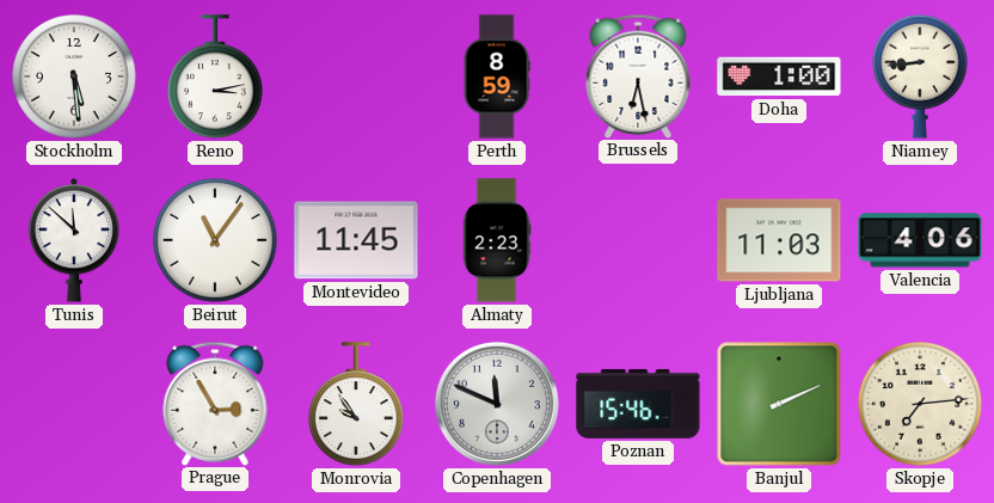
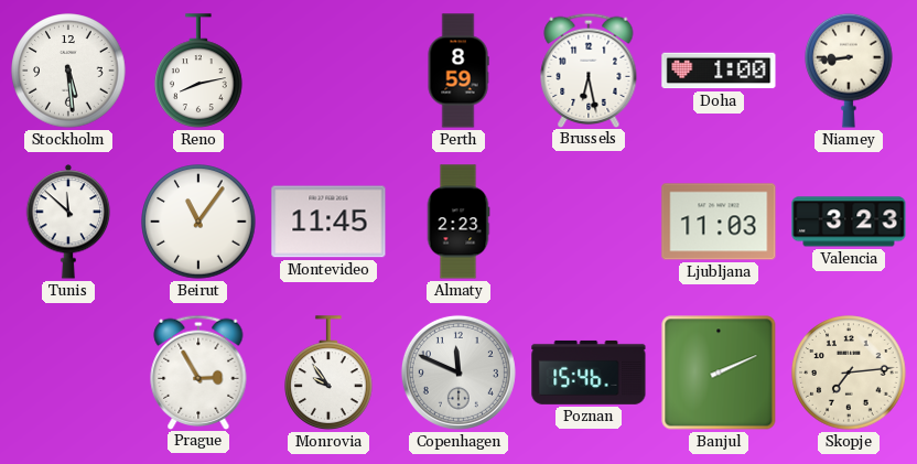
Reno: 3:13 -> 8:13
Valencia: 4:06 -> 3:23
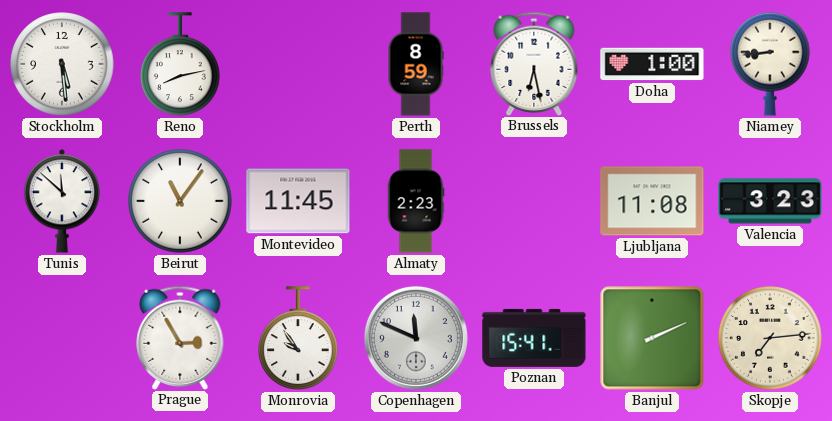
Ljubljana: 11:03 -> 11:08
Poznan: 15:46 -> 15:41
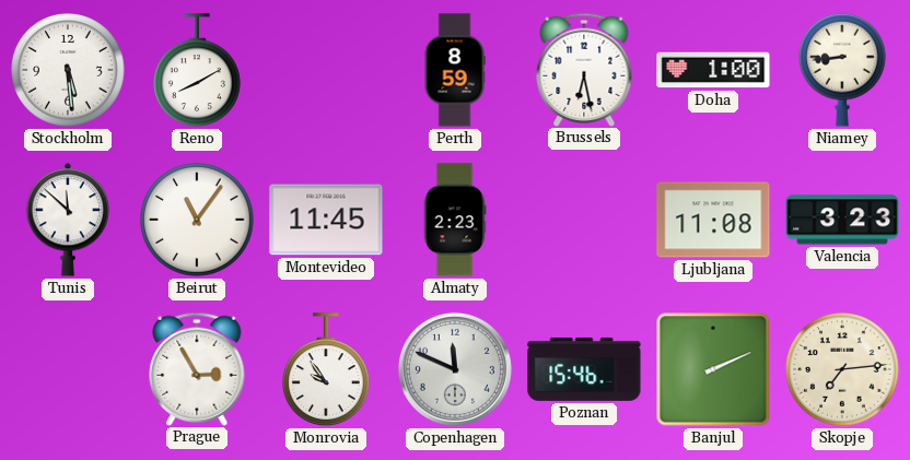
Reno: 8:13 -> 8:10
Poznan: 15:41 -> 15:46
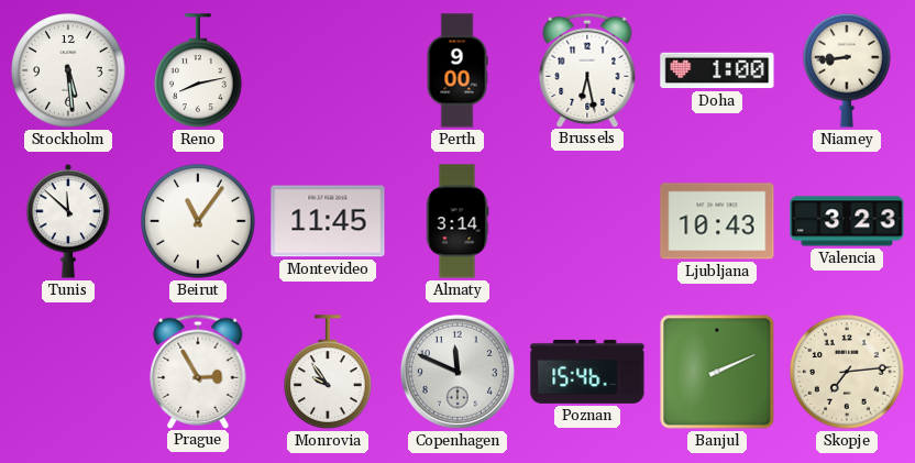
Reno: 8:10 -> 8:13
Perth: 8:59 -> 9:00
Almaty: 2:23 -> 3:14
Ljubljana: 11:08 -> 10:43
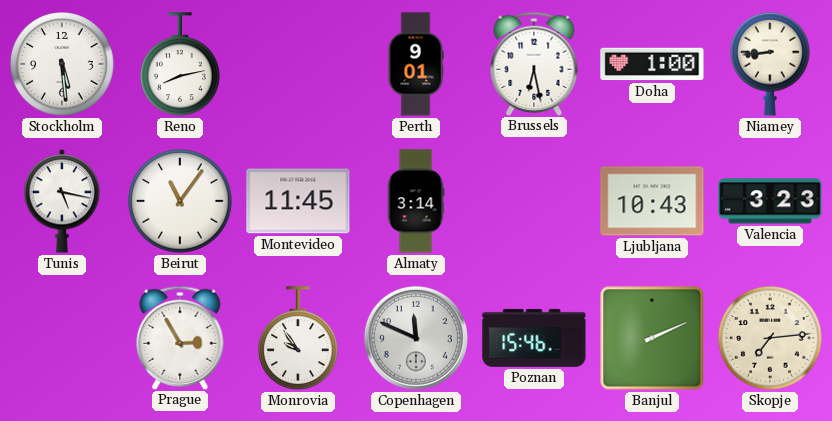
Perth: 9:00 -> 9:01
Tunis: 11:52 -> 5:17
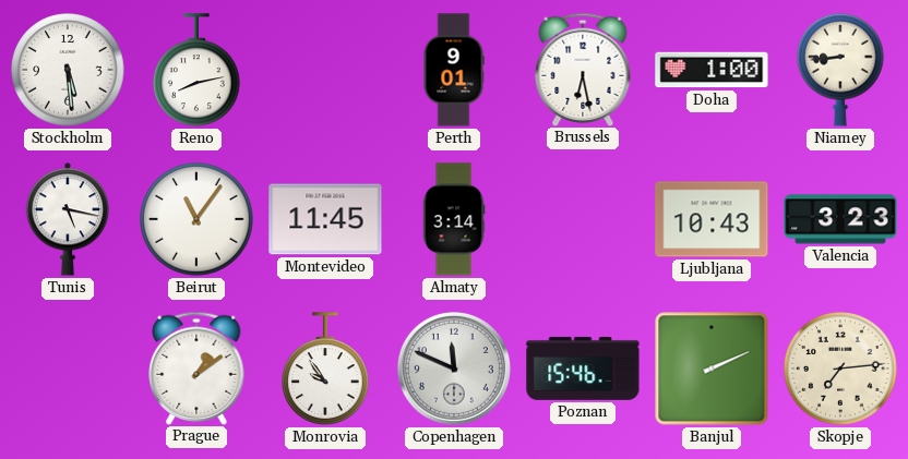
Prague: 2:55 -> 1:09
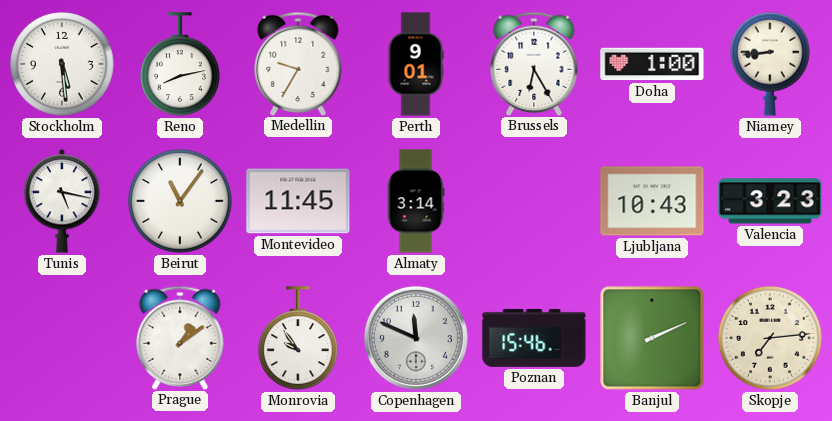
Medellin: none -> 9:35
Brussels: 6:28 -> 6:25
